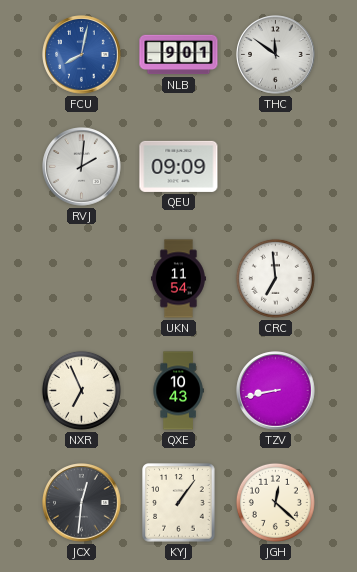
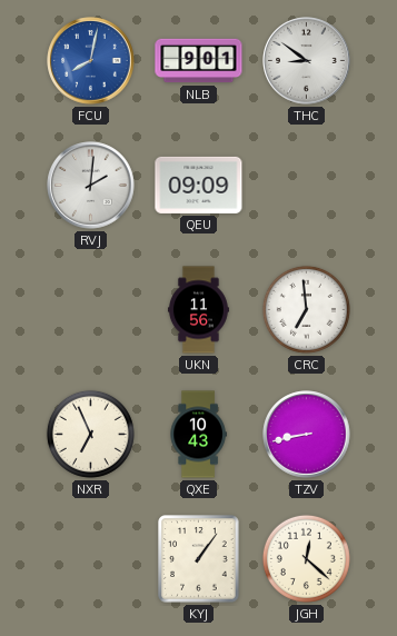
THC: 11:51 -> 8:51
UKN: 11:54 -> 11:56
JCX: 12:31 -> none
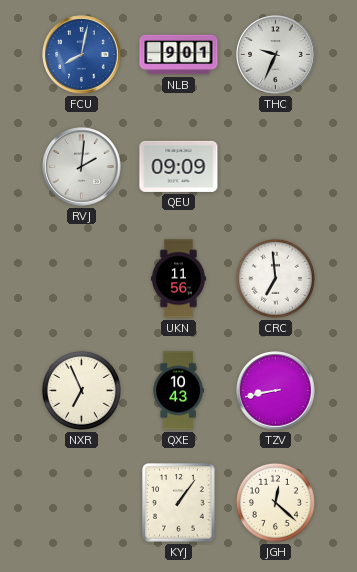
THC: 8:51 -> 9:34
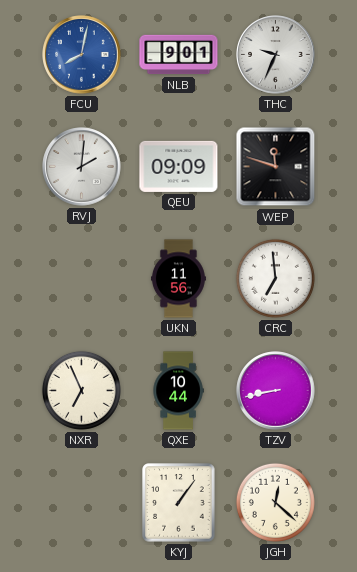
WEP: none -> 11:48
QXE: 10:43 -> 10:44
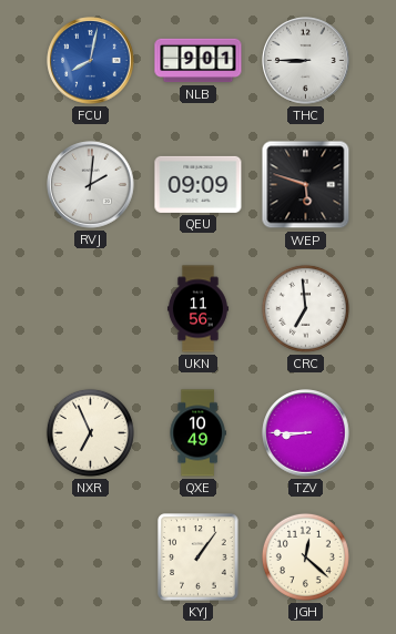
THC: 9:34 -> 8:45
WEP: 11:48 -> 5:48
QXE: 10:44 -> 10:49
TZV: 8:43 -> 8:45
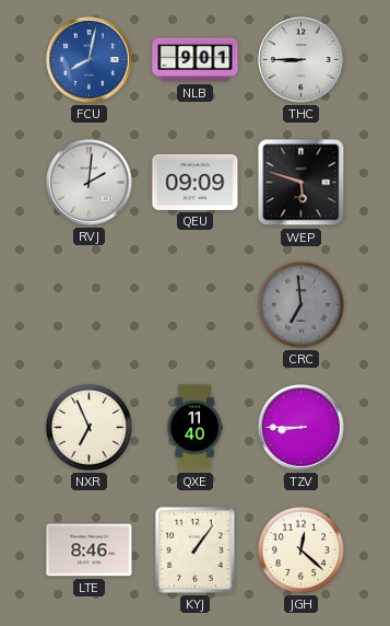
UKN: 11:56 -> none
CRC dial: white -> grey
QXE: 10:49 -> 11:40
LTE: none -> 8:46
